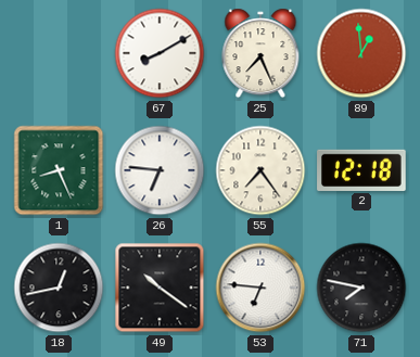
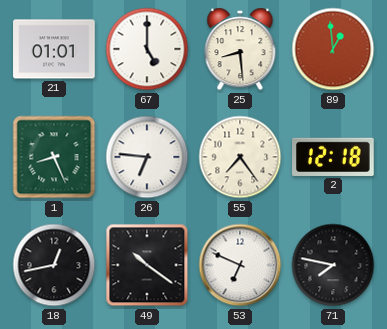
21: none -> 01:01
67: 8:10 -> 5:00
25: 7:26 -> 8:29
53: 6:46 -> 6:49
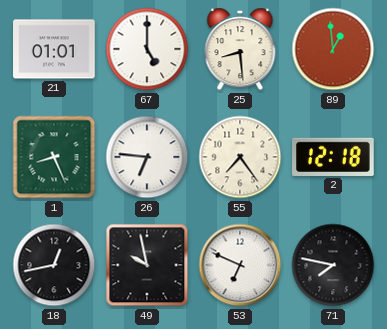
49: 10:21 -> 9:58
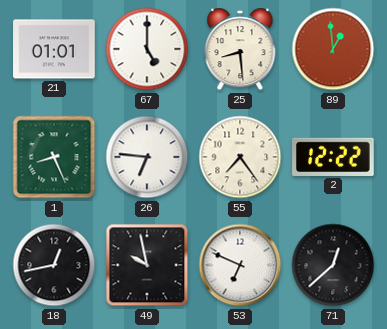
2: 12:18 -> 12:22
71: 7:47 -> 12:38
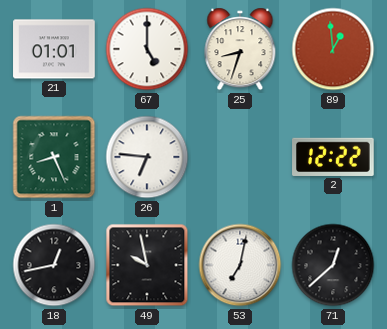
25: 8:29 -> 8:33
55: 7:24 -> none
53: 6:49 -> 7:02
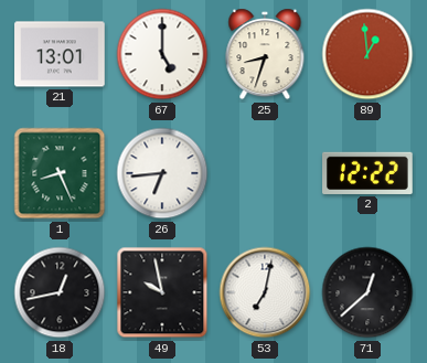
21: 01:01 -> 13:01
26: 6:46 -> 6:44
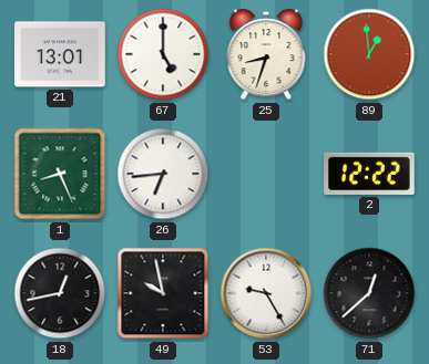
53: 7:02 -> 9:25
